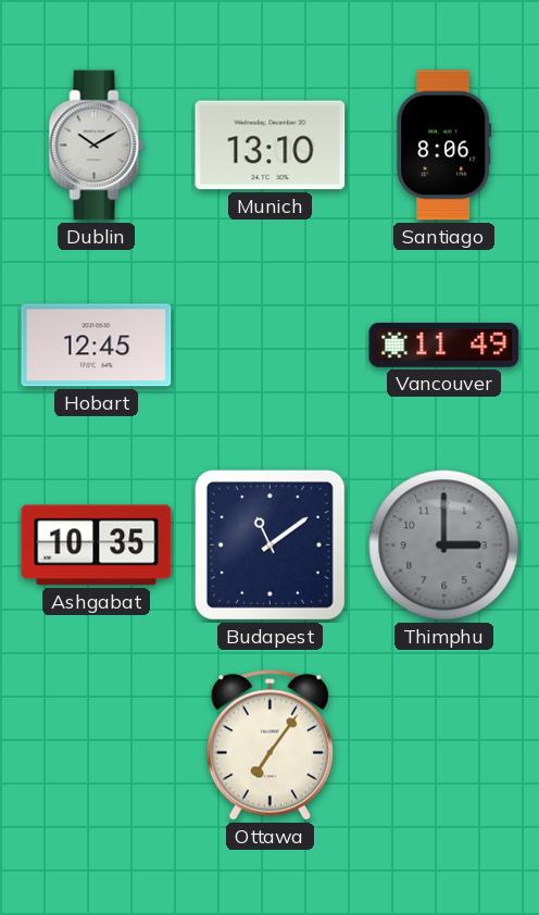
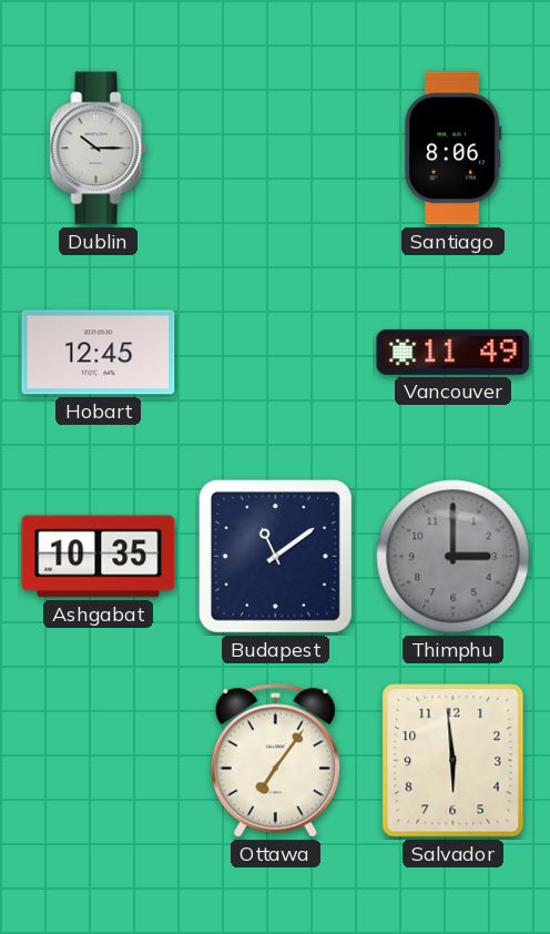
Dublin: 10:10 -> 10:15
Munich: 13:10 -> none
Salvador: none -> 5:59
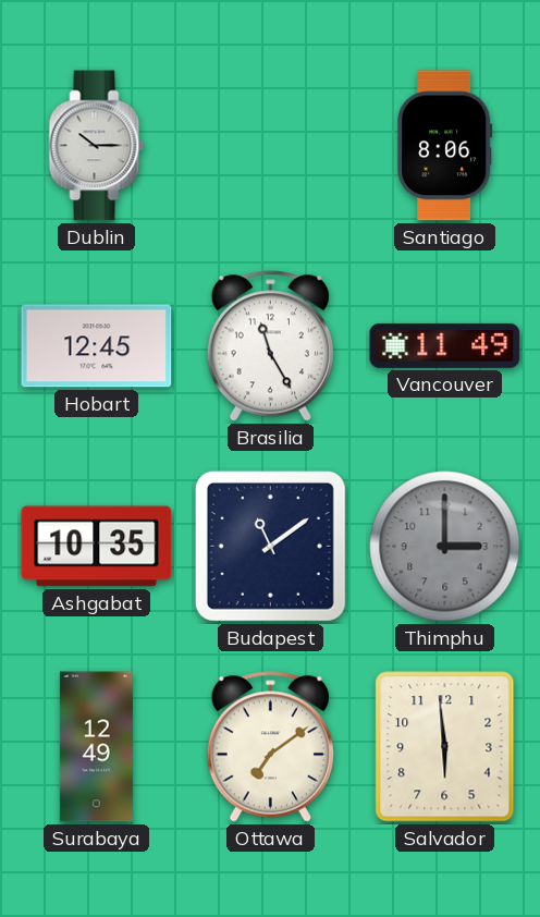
Brasilia: none -> 11:25
Surabaya: none -> 12:49
Ottawa: 7:06 -> 7:09
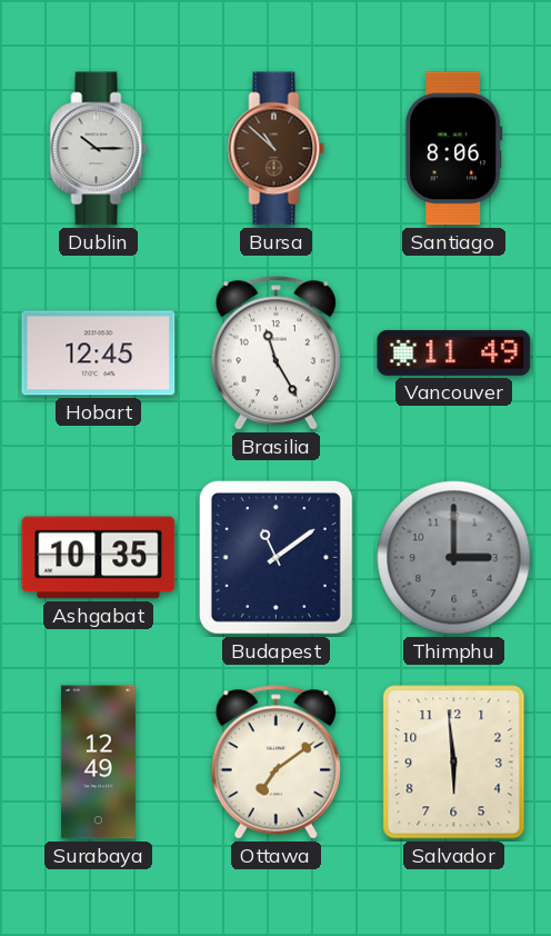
Bursa: none -> 10:52
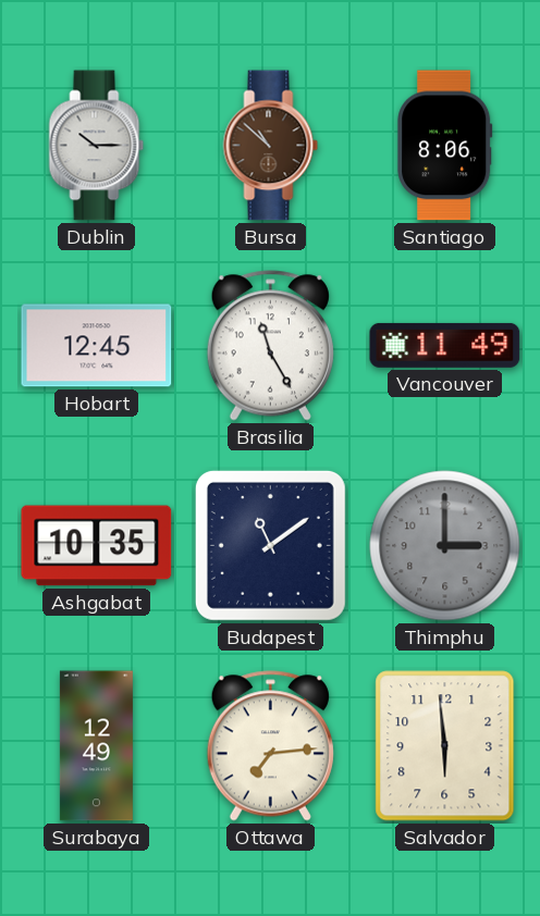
Ottawa: 7:09 -> 7:14
